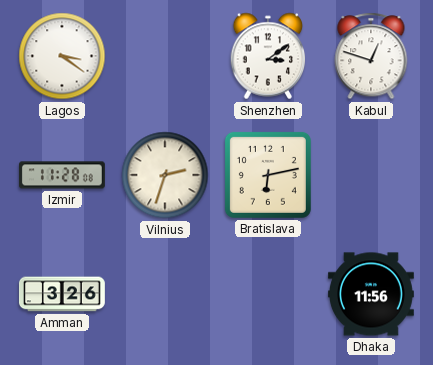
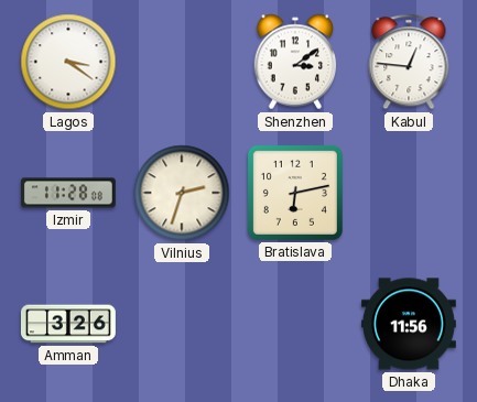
Kabul: 12:48 -> 12:46
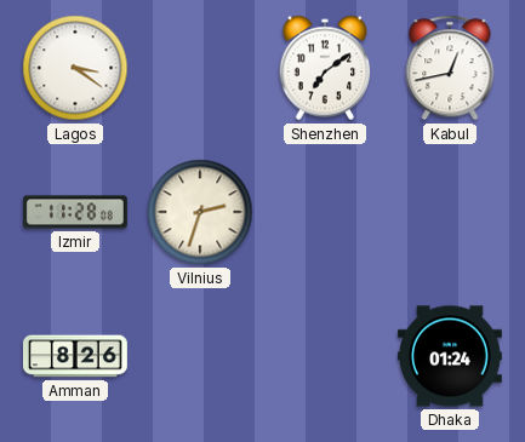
Shenzhen: 3:09 -> 7:09
Kabul: 12:46 -> 12:43
Bratislava: 6:13 -> none
Amman: 3:26 -> 8:26
Dhaka: 11:56 -> 01:24
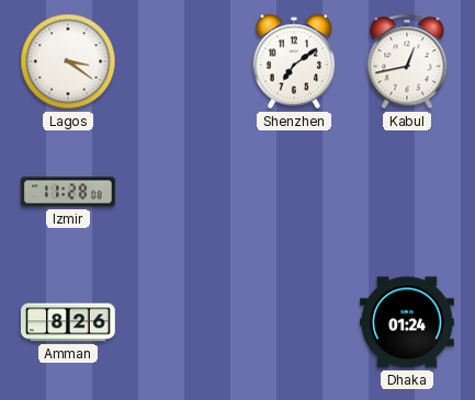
Vilnius: 2:33 -> none
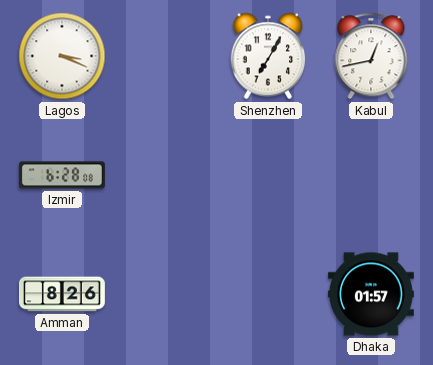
Lagos: 3:21 -> 3:19
Shenzhen: 7:09 -> 7:05
Izmir: 11:28 -> 6:28
Dhaka: 01:24 -> 01:57
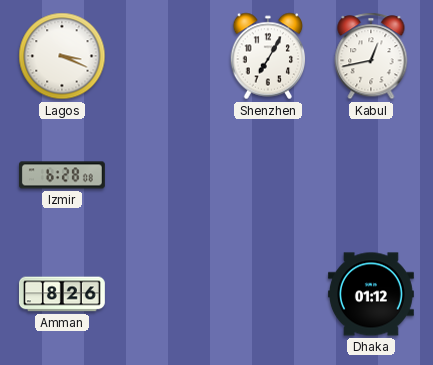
Dhaka: 01:57 -> 01:12
